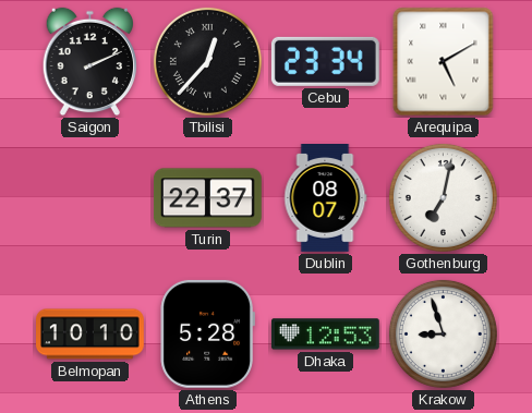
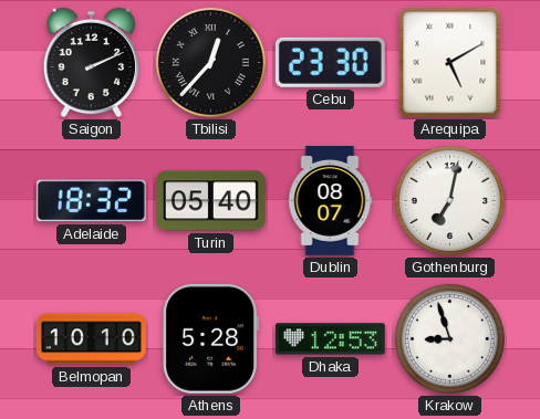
Cebu: 23:34 -> 23:30
Adelaide: none -> 18:32
Turin: 22:37 -> 05:40
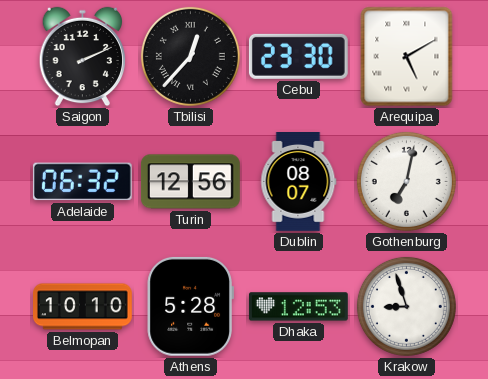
Adelaide: 18:32 -> 06:32
Turin: 05:40 -> 12:56
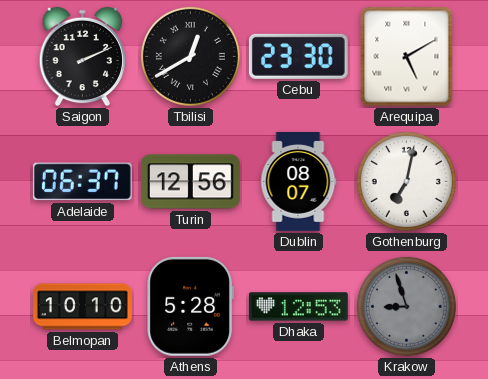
Tbilisi: 12:37 -> 12:40
Adelaide: 06:32 -> 06:37
Krakow dial: white -> grey
